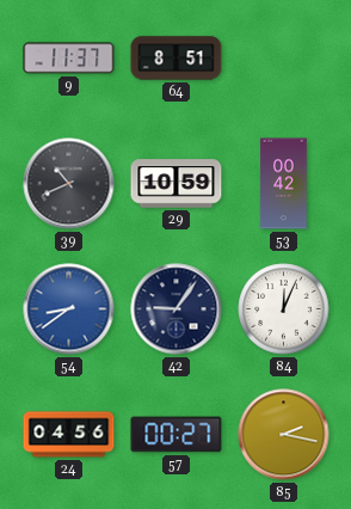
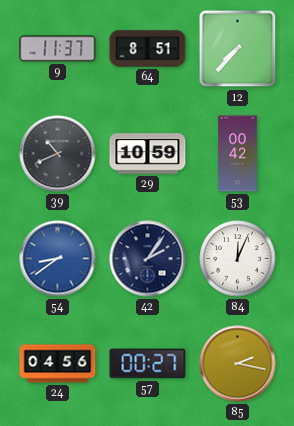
12: none -> 7:37
42: 9:06 -> 2:06
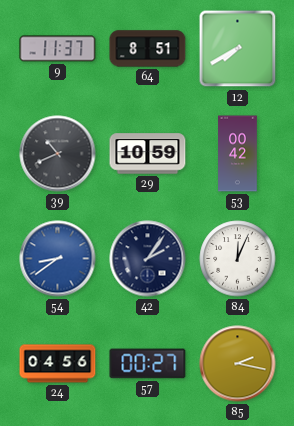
12: 7:37 -> 7:40
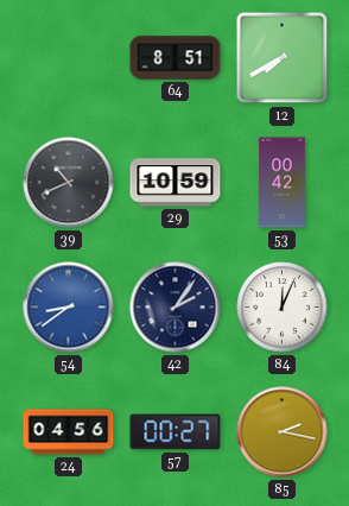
9: 11:37 -> none
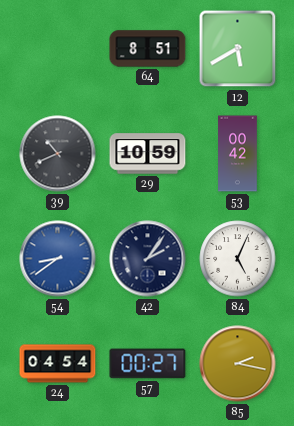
12: 7:40 -> 5:40
84: 12:04 -> 5:04
24: 04:56 -> 04:54
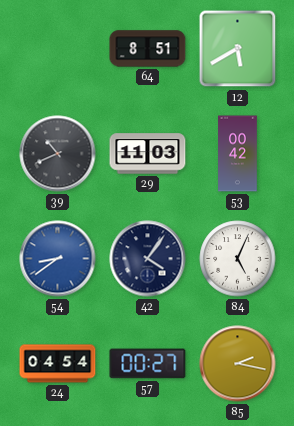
29: 10:59 -> 11:03
42: 2:06 -> 4:06
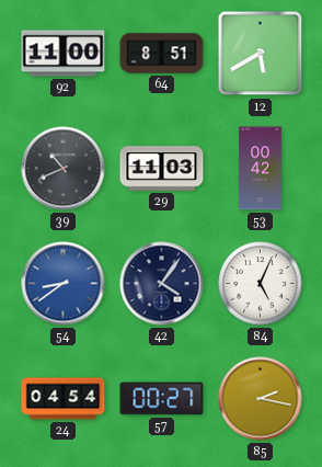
92: none -> 11:00
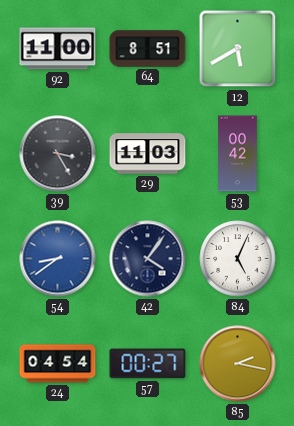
39: 10:41 -> 3:25
